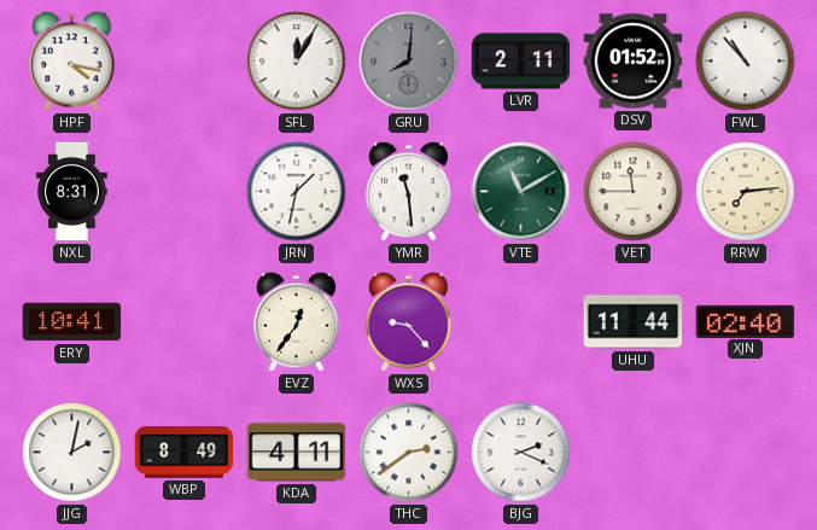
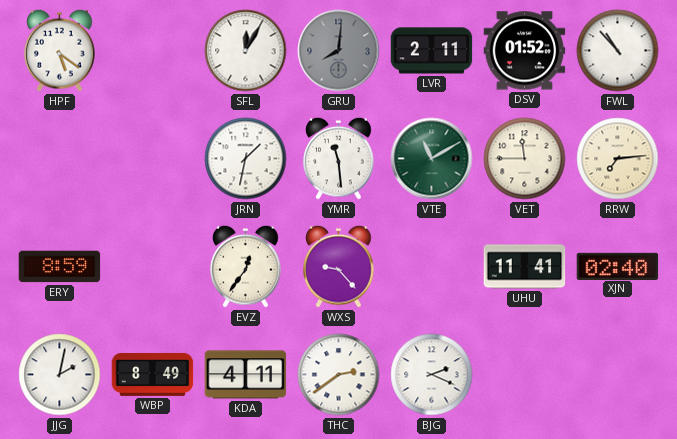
HPF: 4:17 -> 5:21
NXL: 8:31 -> none
ERY: 10:41 -> 8:59
UHU: 11:44 -> 11:41
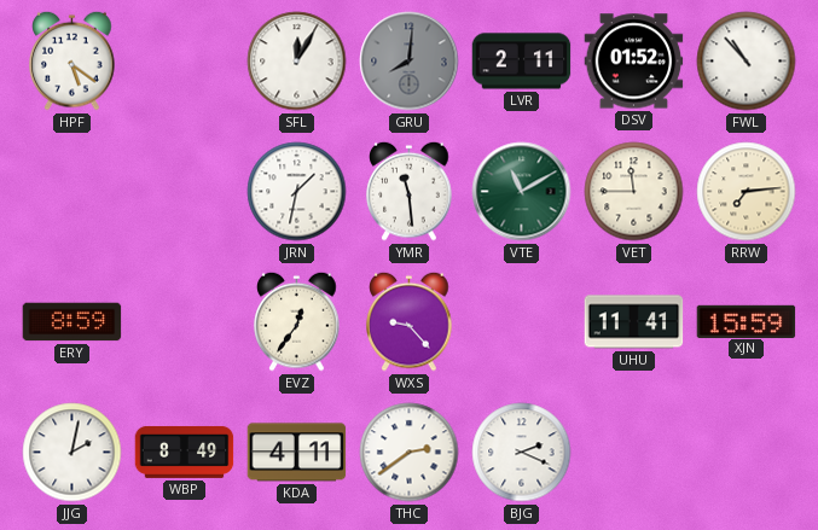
XJN: 02:40 -> 15:59
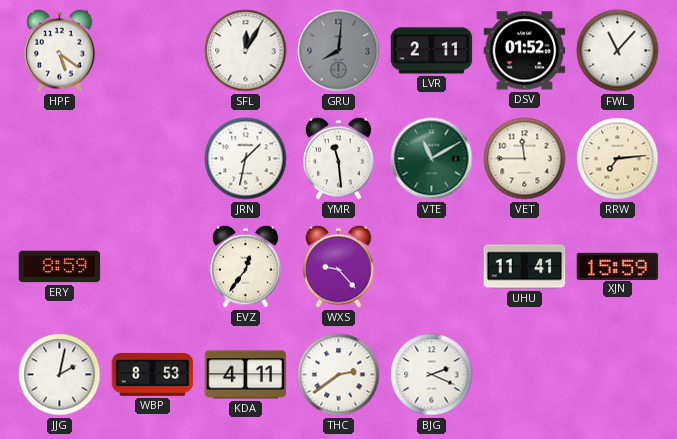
FWL: 10:53 -> 11:07
WBP: 8:49 -> 8:53
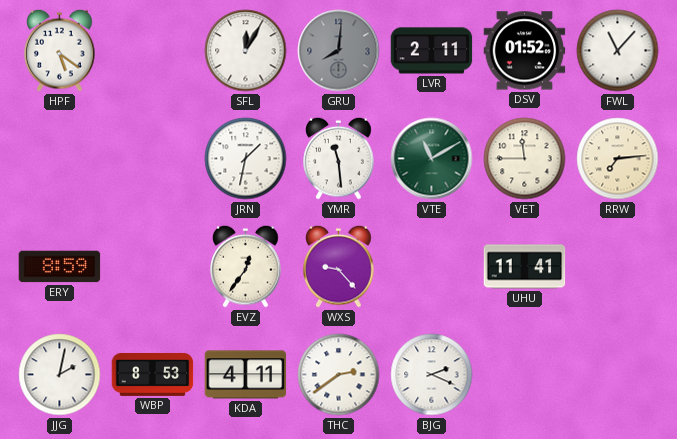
XJN: 15:59 -> none
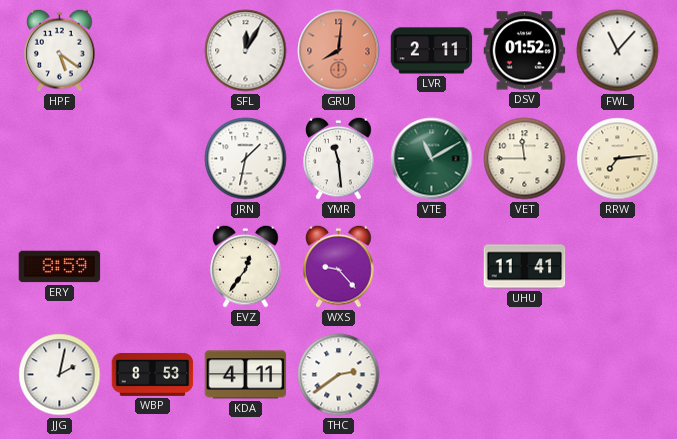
GRU dial: grey -> salmon
BJG: 2:19 -> none
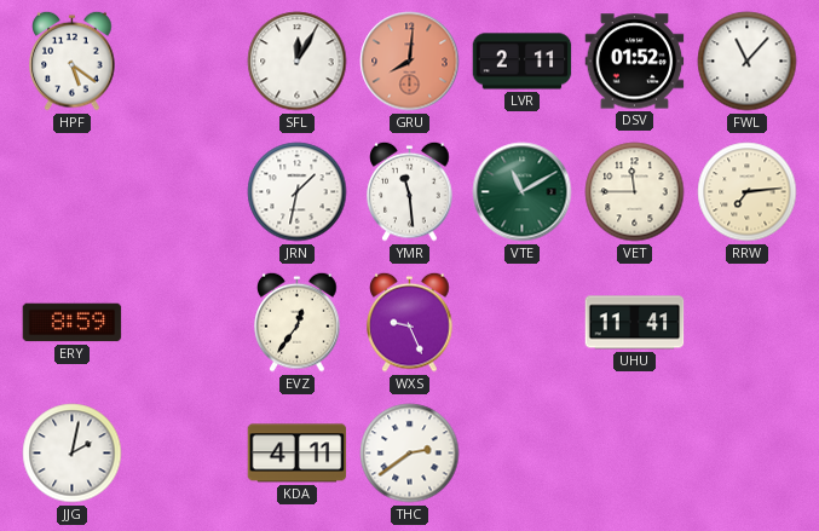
WXS: 9:23 -> 9:26
WBP: 8:53 -> none
